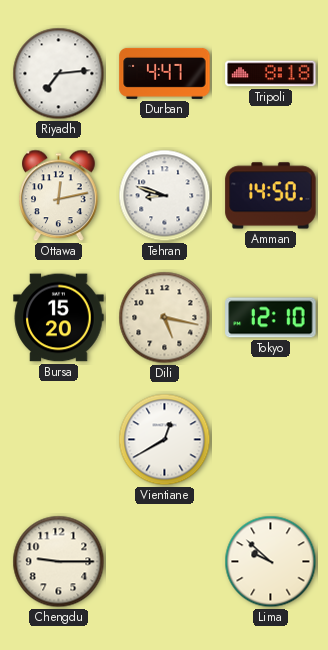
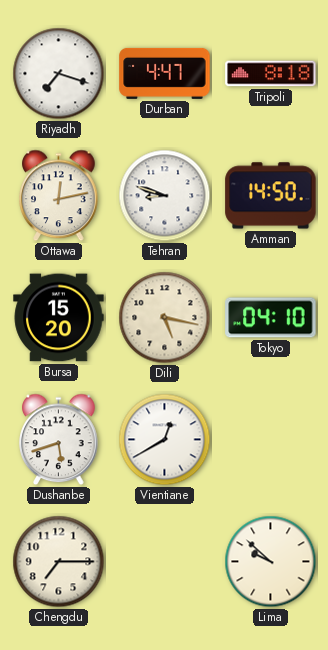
Riyadh: 7:14 -> 7:18
Tokyo: 12:10 -> 04:10
Dushanbe: none -> 5:42
Chengdu: 9:15 -> 7:15
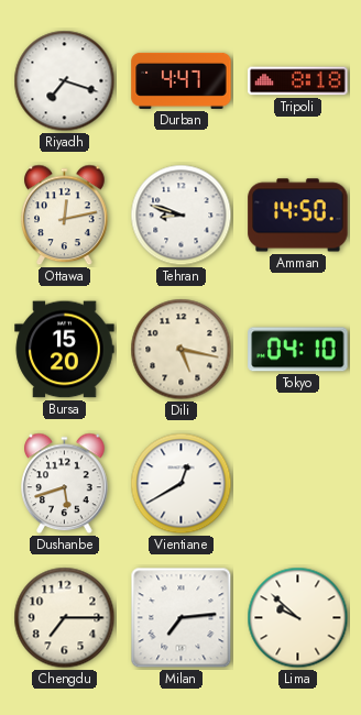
Milan: none -> 7:14
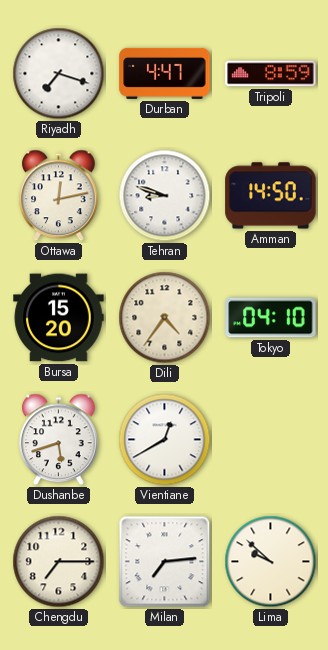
Tripoli: 8:18 -> 8:59
Dili: 5:17 -> 4:36
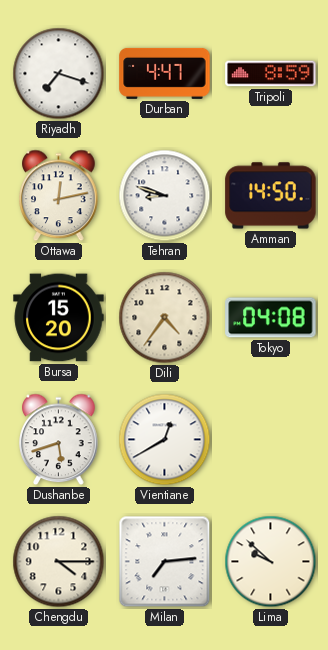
Tokyo: 04:10 -> 04:08
Chengdu: 7:15 -> 4:15
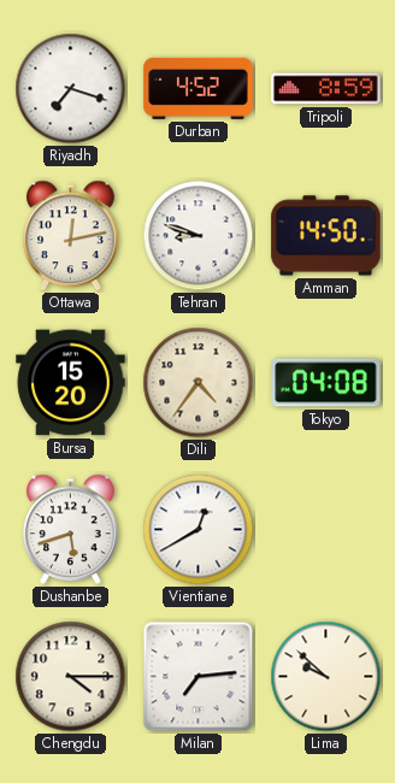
Durban: 4:47 -> 4:52
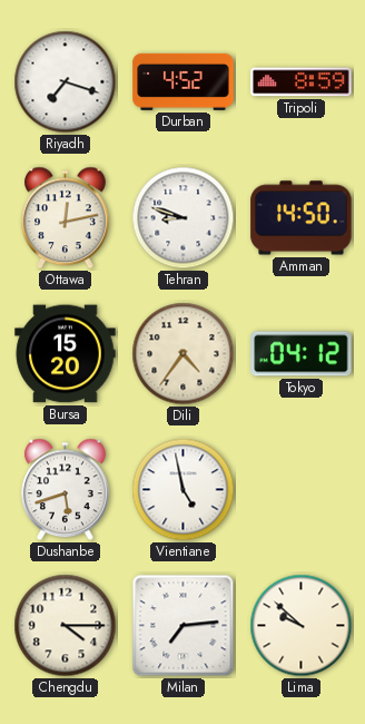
Tokyo: 04:08 -> 04:12
Vientiane: 12:40 -> 4:58
